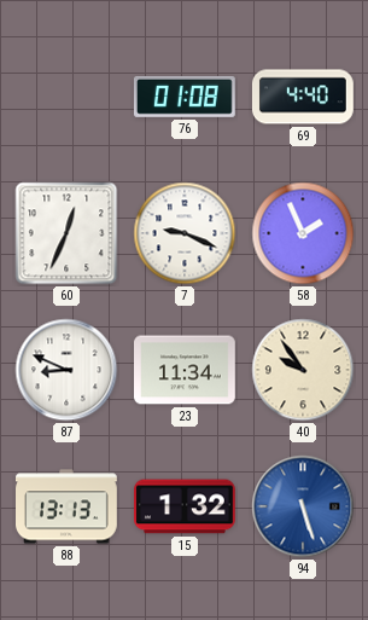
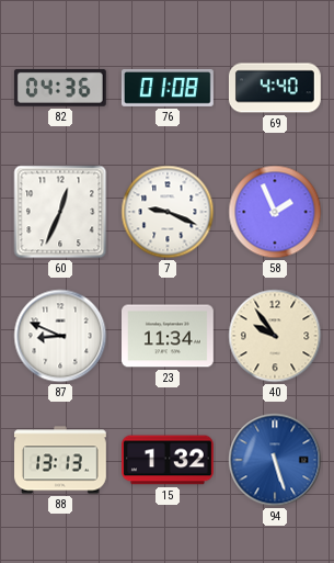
82: none -> 04:36
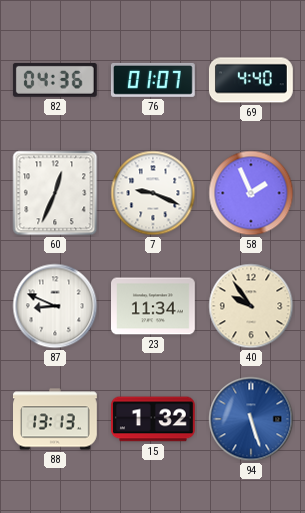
76: 01:08 -> 01:07
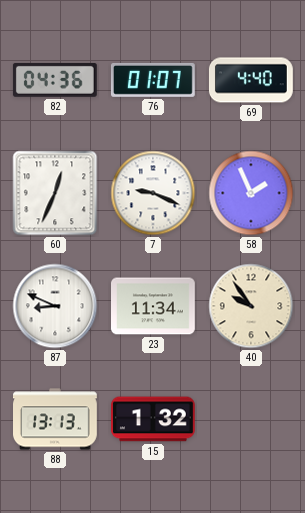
94: 5:27 -> none
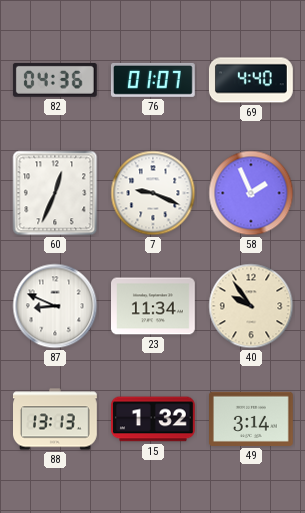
49: none -> 3:14
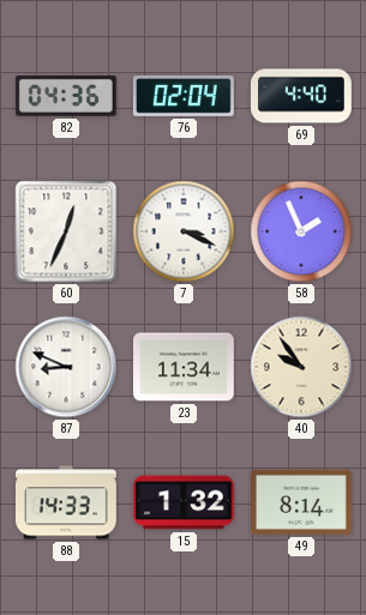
76: 01:07 -> 02:04
7: 9:19 -> 3:19
88: 13:13 -> 14:33
49: 3:14 -> 8:14
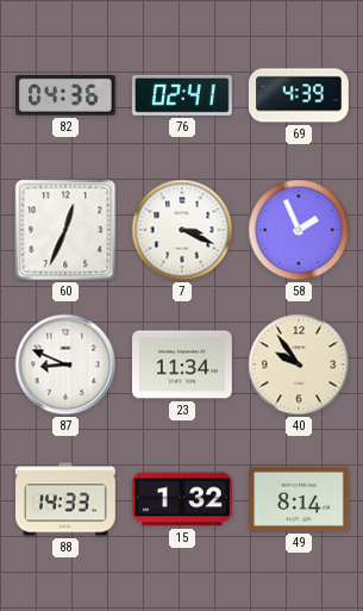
76: 02:04 -> 02:41
69: 4:40 -> 4:39
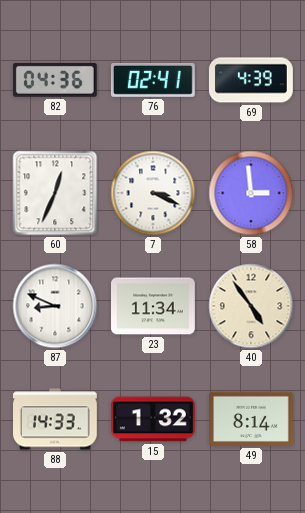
58: 1:56 -> 2:59
40: 9:54 -> 4:54
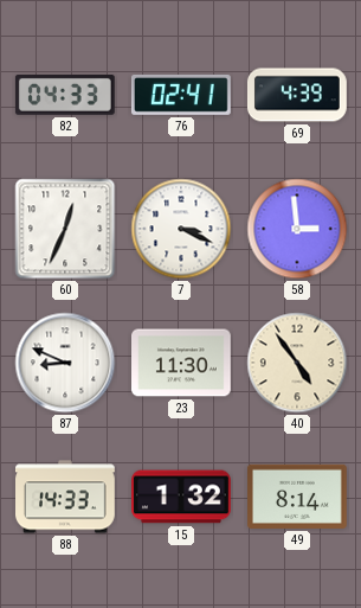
82: 04:36 -> 04:33
23: 11:34 -> 11:30
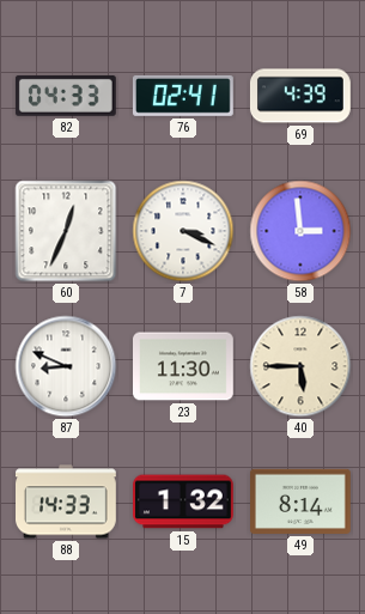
40: 4:54 -> 5:45
